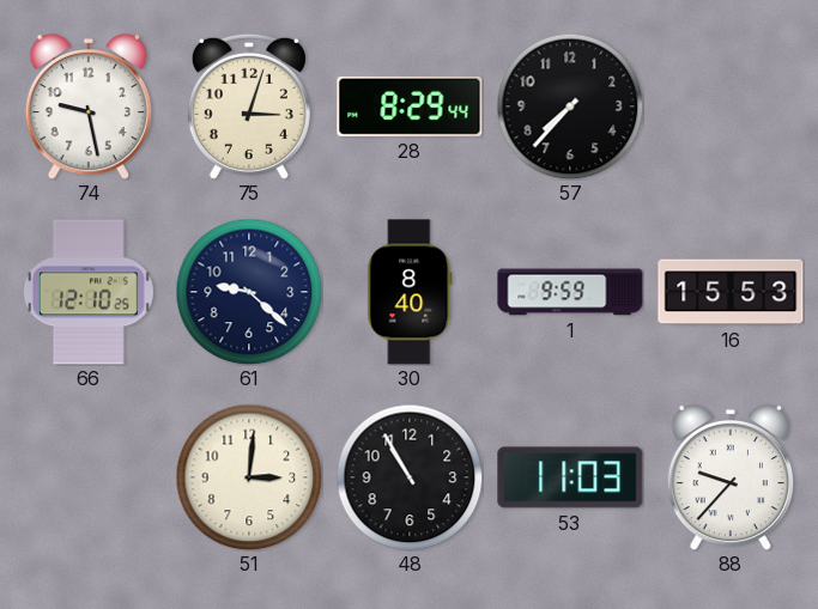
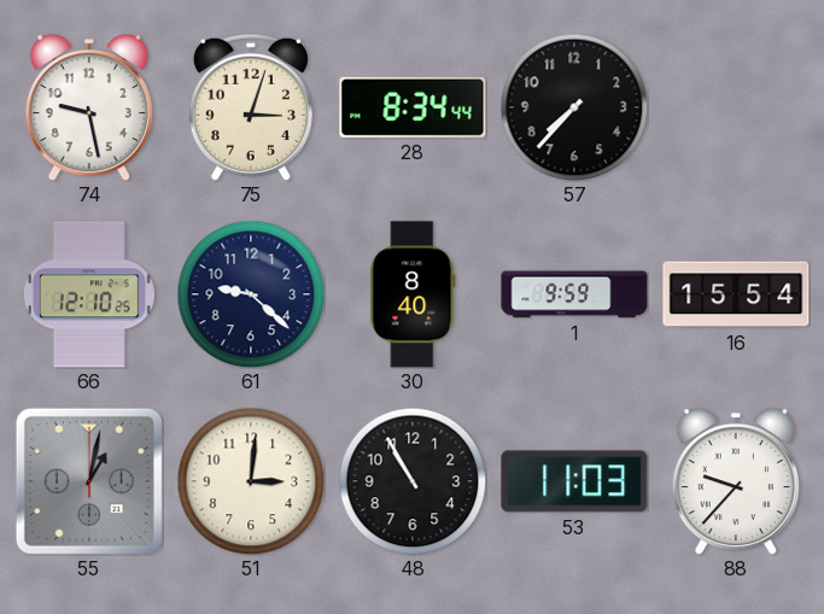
28: 8:29 -> 8:34
16: 15:53 -> 15:54
55: none -> 1:02
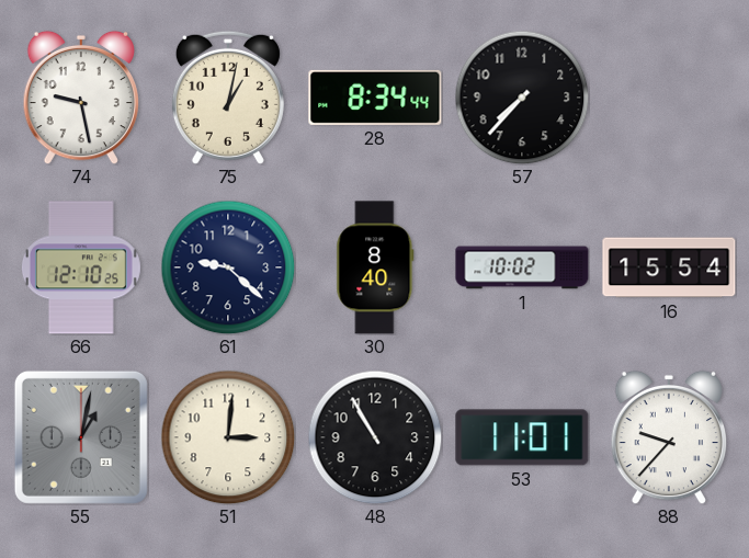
75: 3:03 -> 1:02
1: 9:59 -> 10:02
53: 11:03 -> 11:01
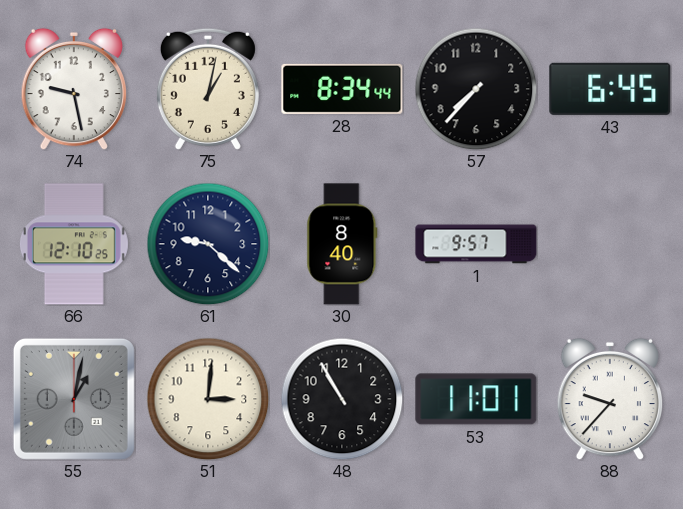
43: none -> 6:45
1: 10:02 -> 9:57
16: 15:54 -> none
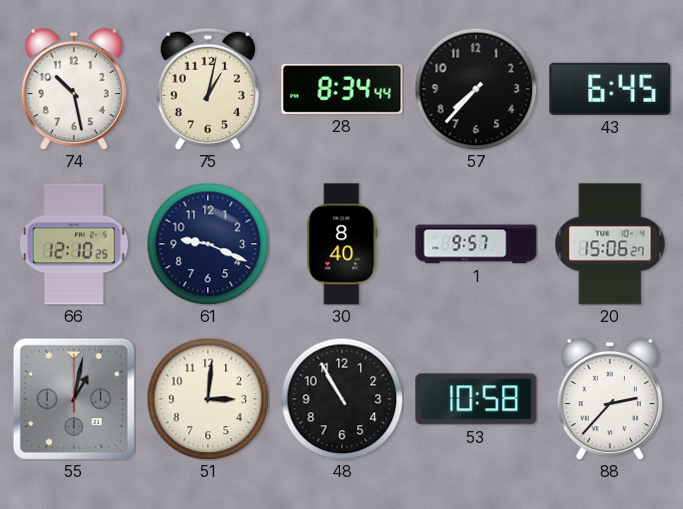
74: 9:28 -> 10:28
61: 9:22 -> 9:19
20: none -> 15:06
53: 11:01 -> 10:58
88: 9:37 -> 2:37
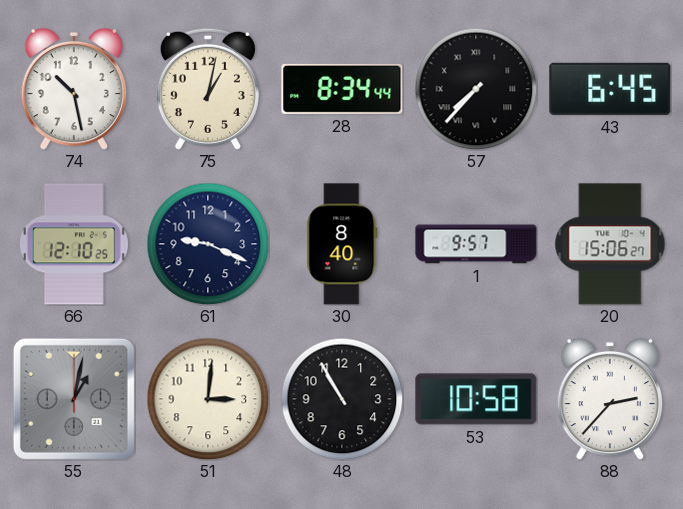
57 numerals: Arabic -> Roman
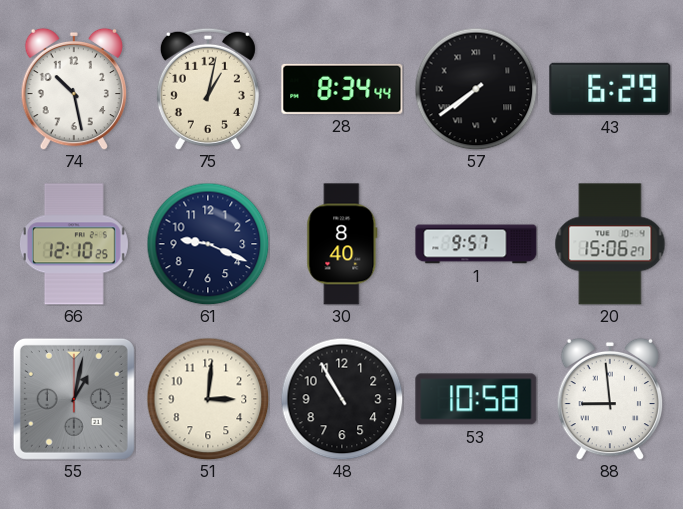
57: 7:37 -> 7:39
43: 6:45 -> 6:29
88: 2:37 -> 8:59
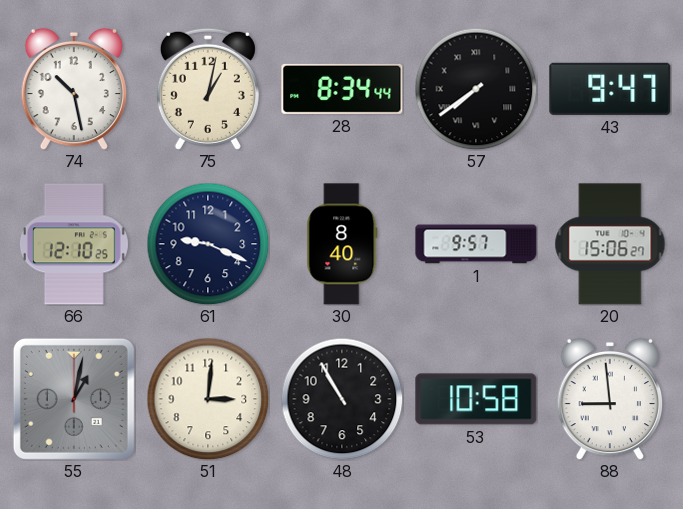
43: 6:29 -> 9:47
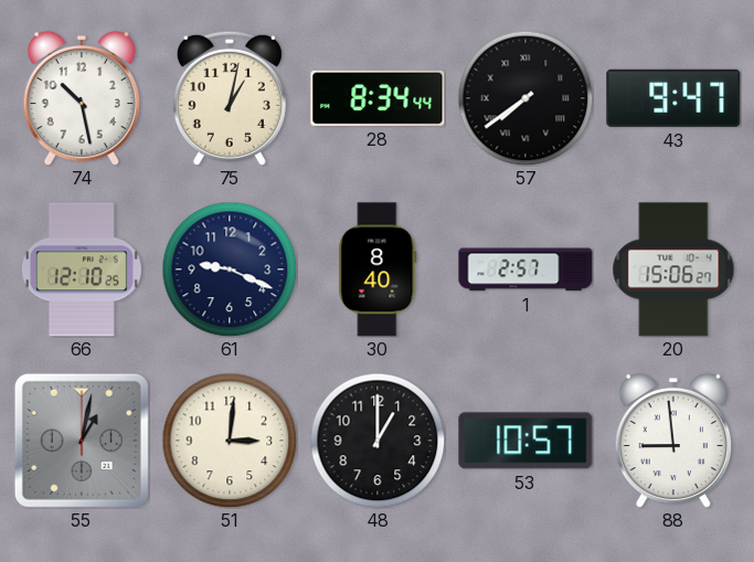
1: 9:57 -> 2:57
48: 10:55 -> 1:00
53: 10:58 -> 10:57
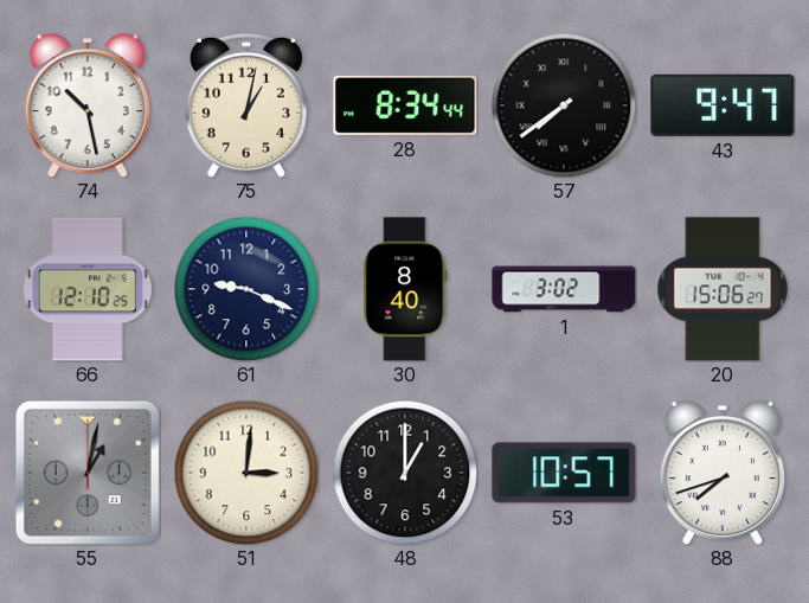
1: 2:57 -> 3:02
88: 8:59 -> 7:42
